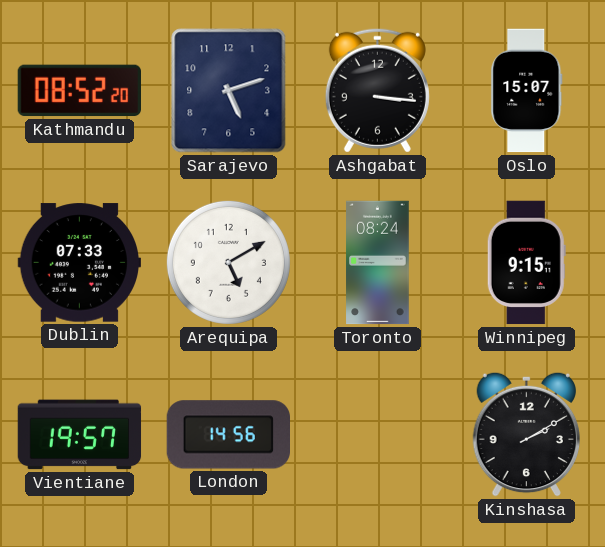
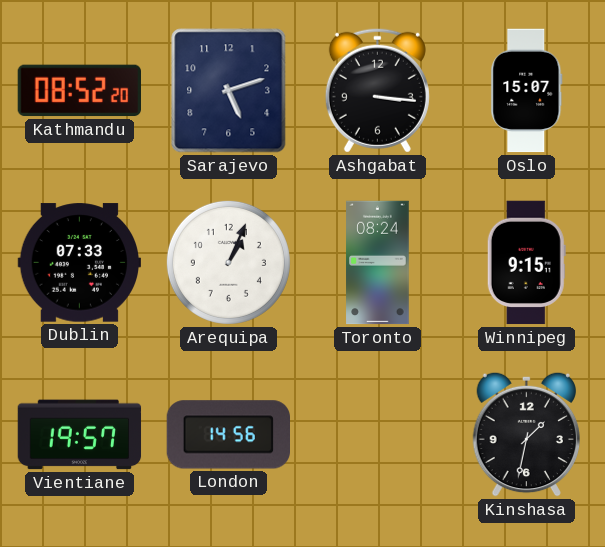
Arequipa: 5:10 -> 1:04
Kinshasa: 2:10 -> 1:32
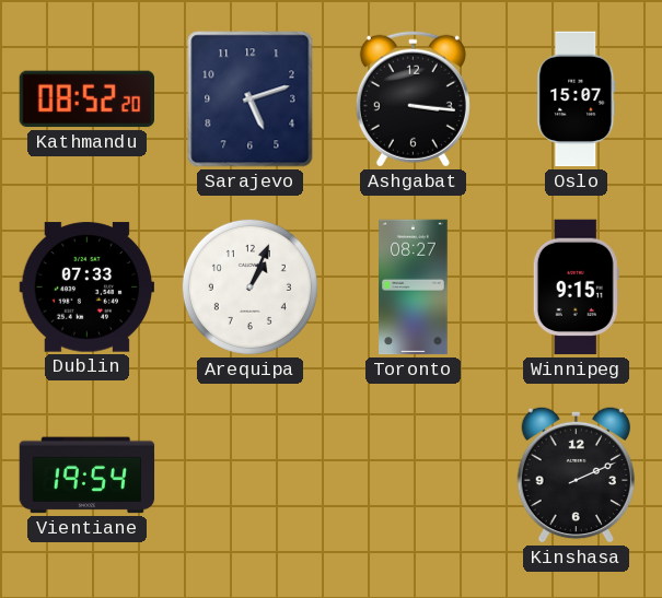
Toronto: 08:24 -> 08:27
Vientiane: 19:57 -> 19:54
London: 14:56 -> none
Kinshasa: 1:32 -> 2:11
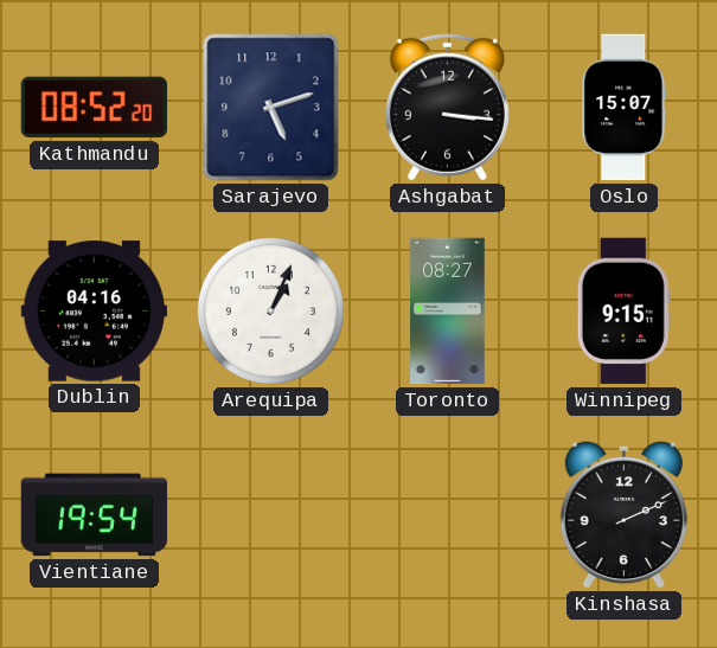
Dublin: 07:33 -> 04:16
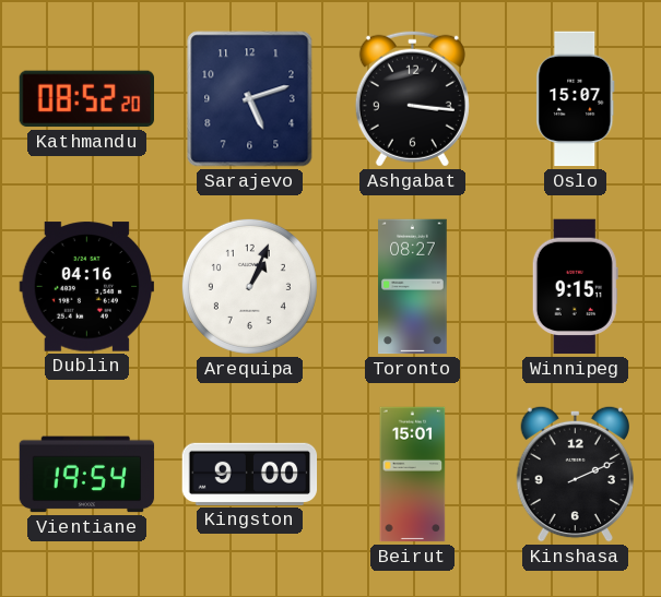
Kingston: none -> 9:00
Beirut: none -> 15:01
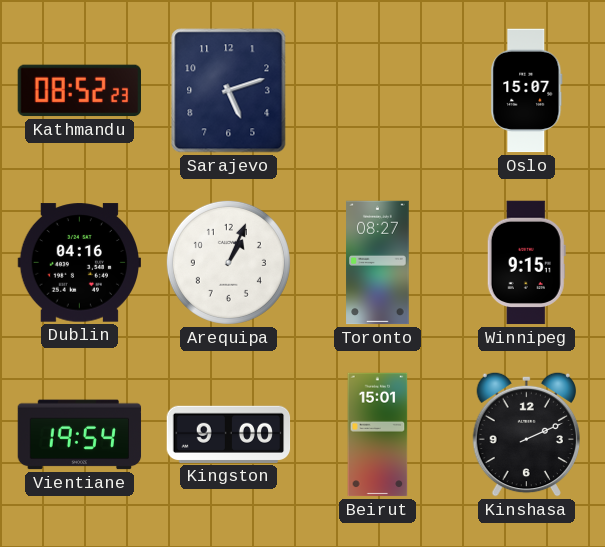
Kathmandu: 08:52:20 -> 08:52:23
Ashgabat: 3:16 -> none
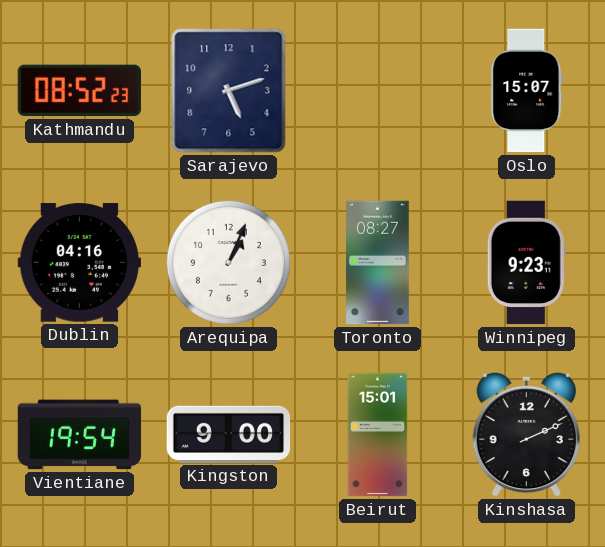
Winnipeg: 9:15 -> 9:23
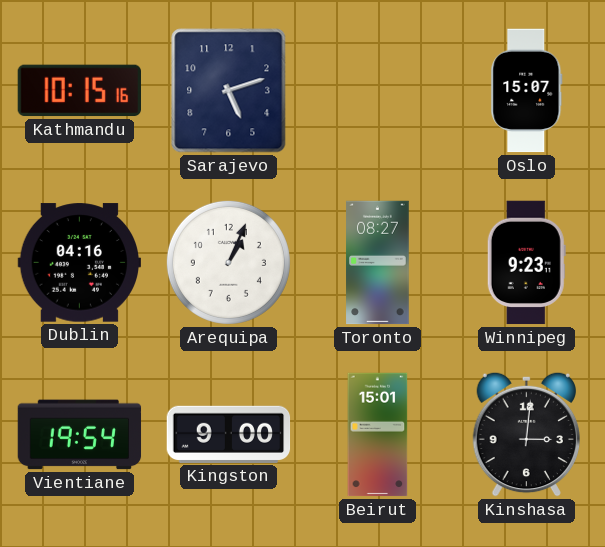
Kathmandu: 08:52 -> 10:15
Kinshasa: 2:11 -> 3:01
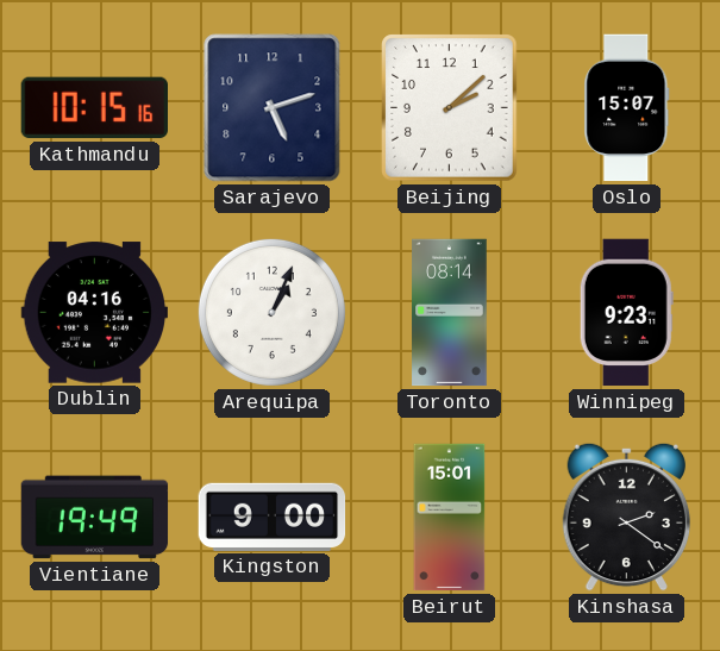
Beijing: none -> 2:08
Toronto: 08:27 -> 08:14
Vientiane: 19:54 -> 19:49
Kinshasa: 3:01 -> 2:21
